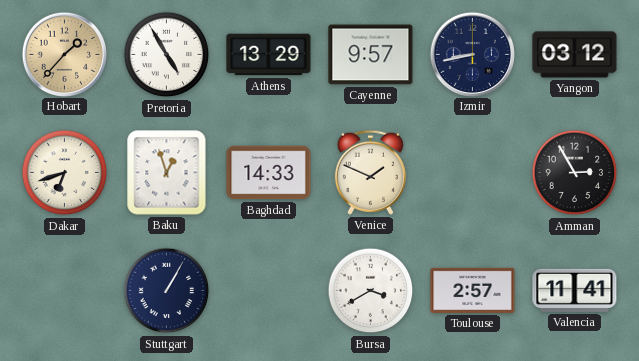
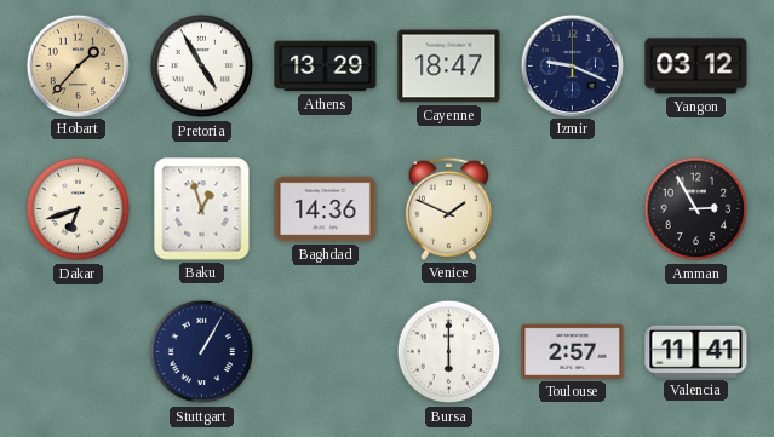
Cayenne: 9:57 -> 18:47
Izmir: 8:43 -> 9:19
Baghdad: 14:33 -> 14:36
Bursa: 3:40 -> 6:00
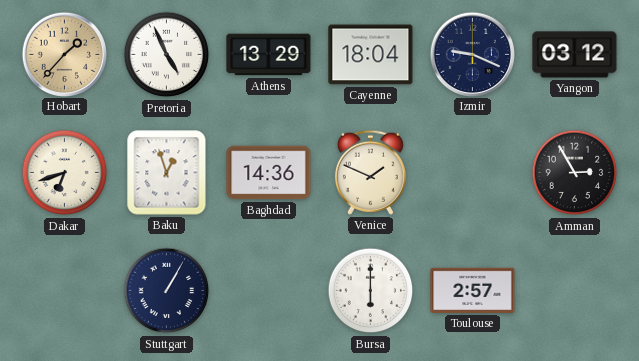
Pretoria: 4:55 -> 4:56
Cayenne: 18:47 -> 18:04
Valencia: 11:41 -> none
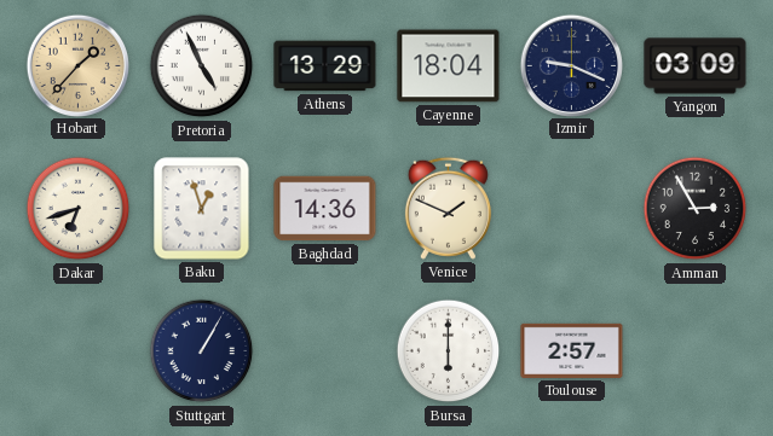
Yangon: 03:12 -> 03:09
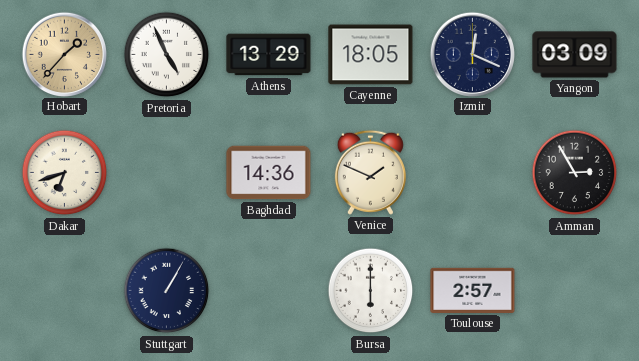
Cayenne: 18:04 -> 18:05
Izmir: 9:19 -> 12:19
Baku: 12:57 -> none
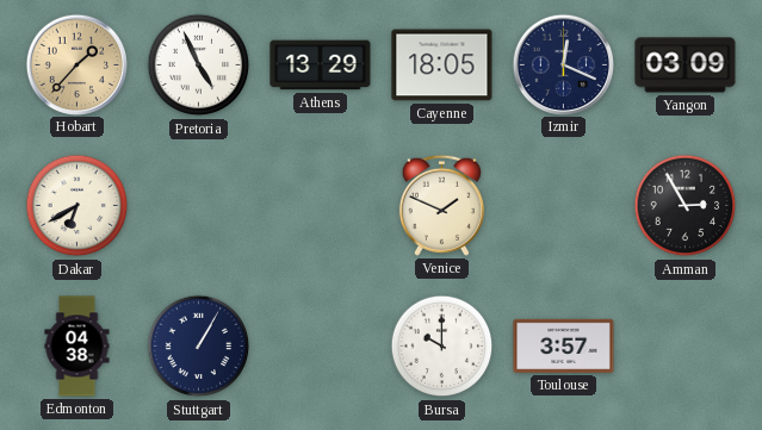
Dakar: 6:42 -> 6:40
Baghdad: 14:36 -> none
Edmonton: none -> 04:38
Bursa: 6:00 -> 10:00
Toulouse: 2:57 -> 3:57
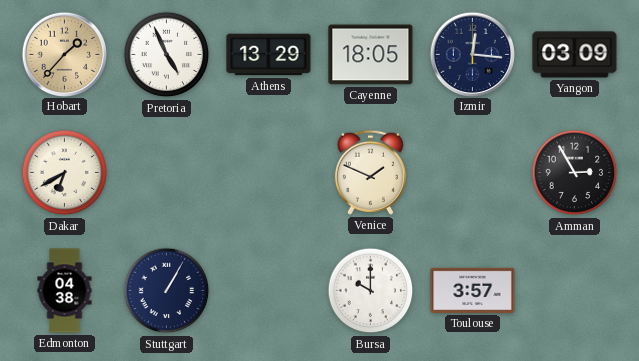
Izmir: 12:19 -> 12:16
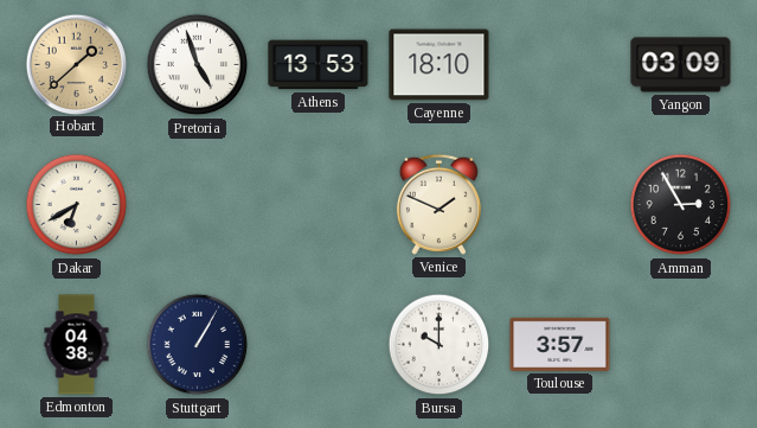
Hobart: 1:37 -> 1:38
Pretoria: 4:56 -> 4:57
Athens: 13:29 -> 13:53
Cayenne: 18:05 -> 18:10
Izmir: 12:16 -> none
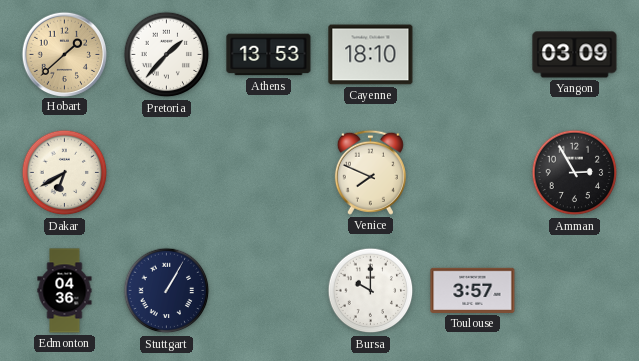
Pretoria: 4:57 -> 1:37
Venice: 1:49 -> 7:49
Edmonton: 04:38 -> 04:36
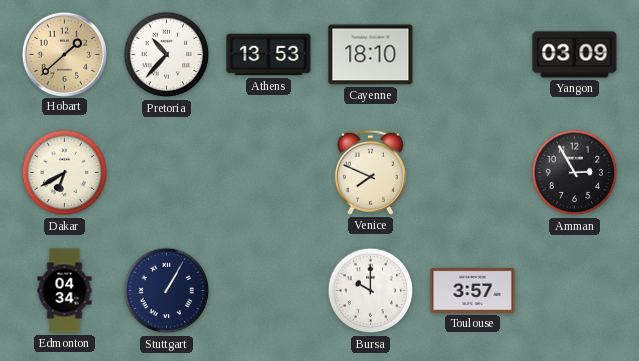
Pretoria: 1:37 -> 10:37
Edmonton: 04:36 -> 04:34
